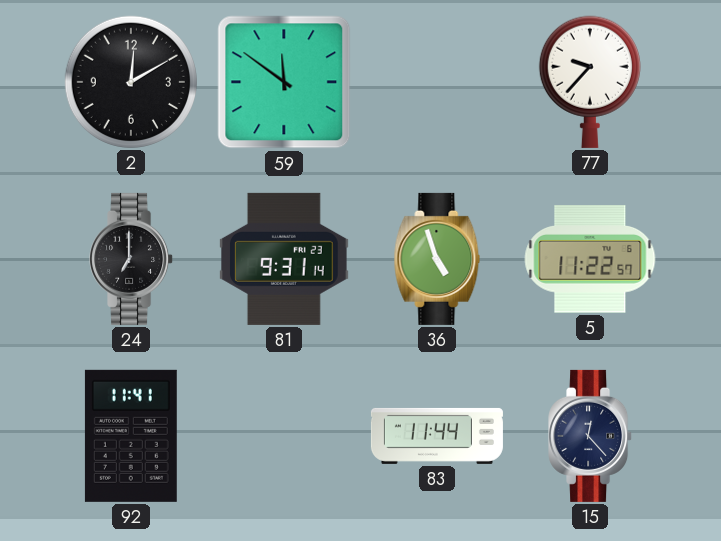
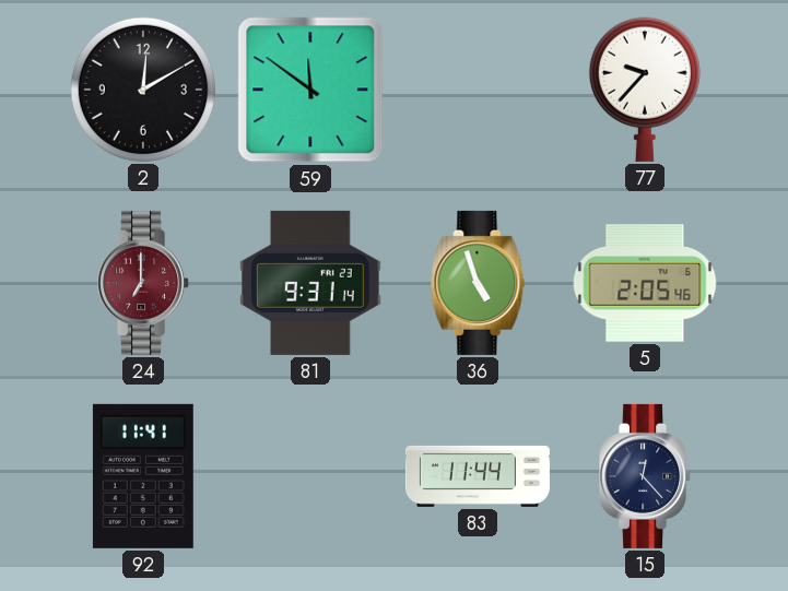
24 dial: black -> burgundy
5: 11:22 -> 2:05
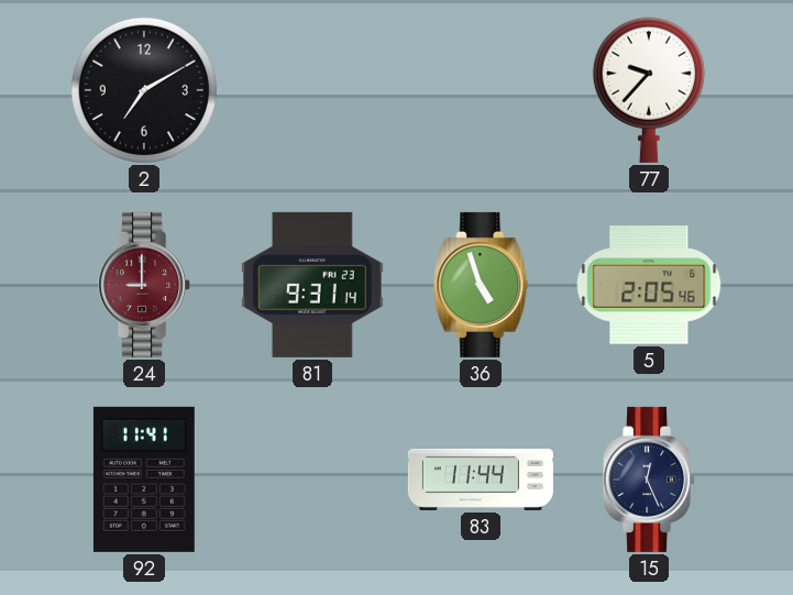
2: 12:10 -> 7:10
59: 11:51 -> none
24: 7:00 -> 9:00
15: 12:23 -> 12:26
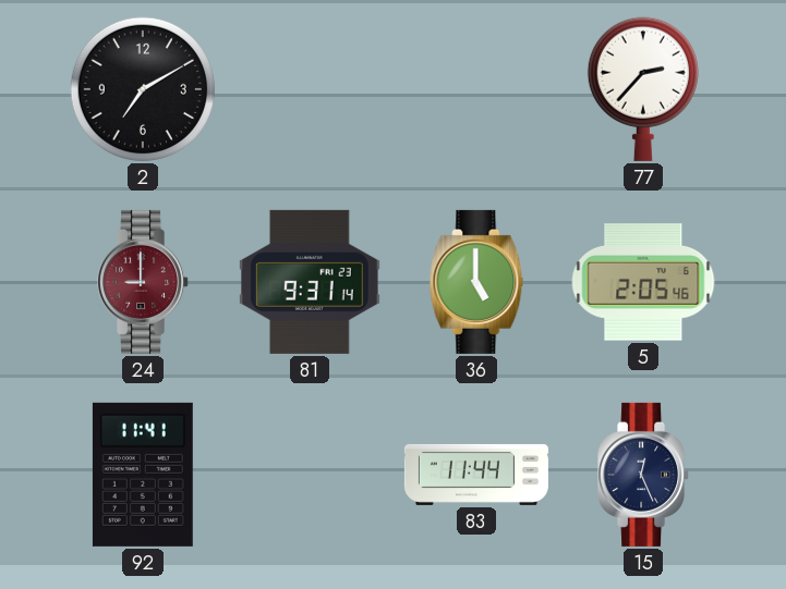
77: 9:37 -> 2:37
36: 4:57 -> 5:00
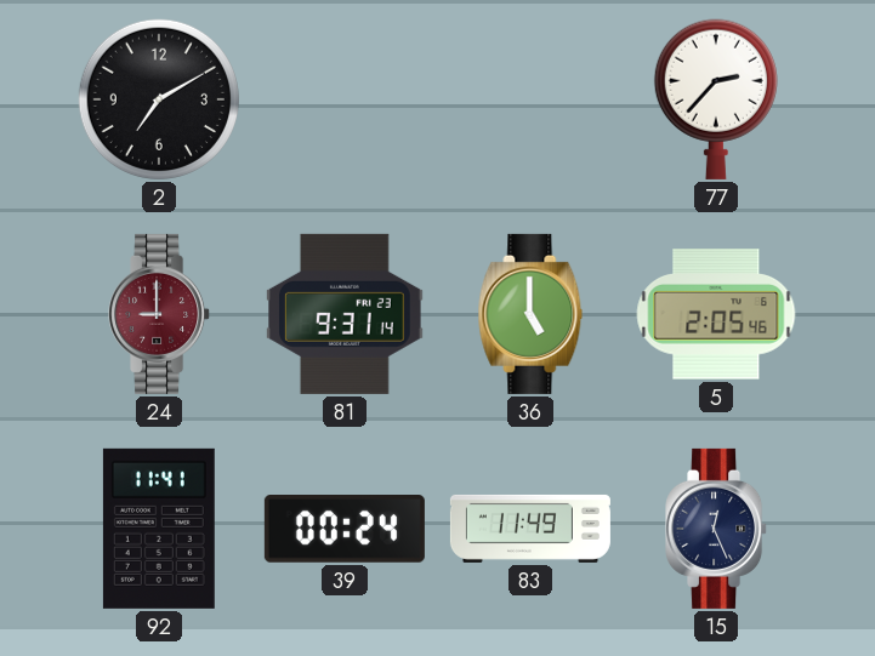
39: none -> 00:24
83: 11:44 -> 11:49
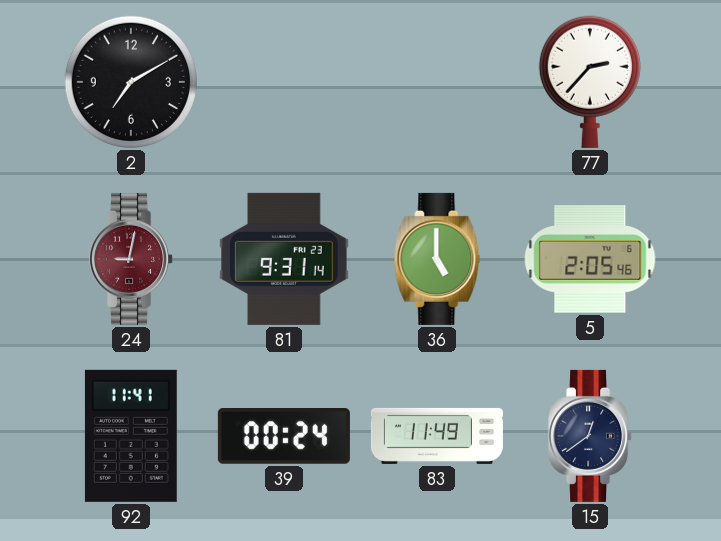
24: 9:00 -> 9:02
15: 12:26 -> 12:39
